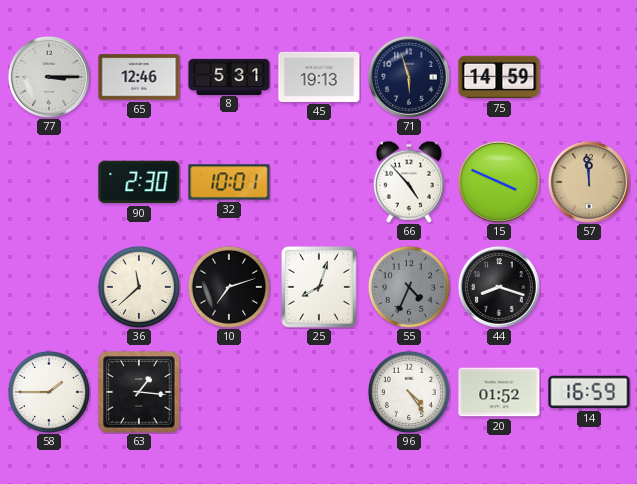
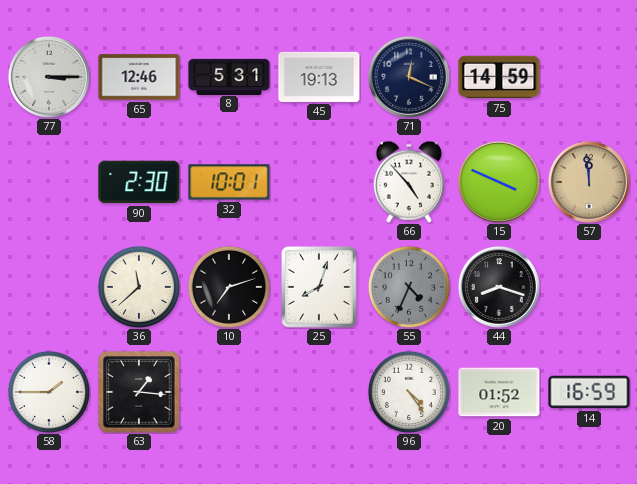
71: 5:57 -> 12:19
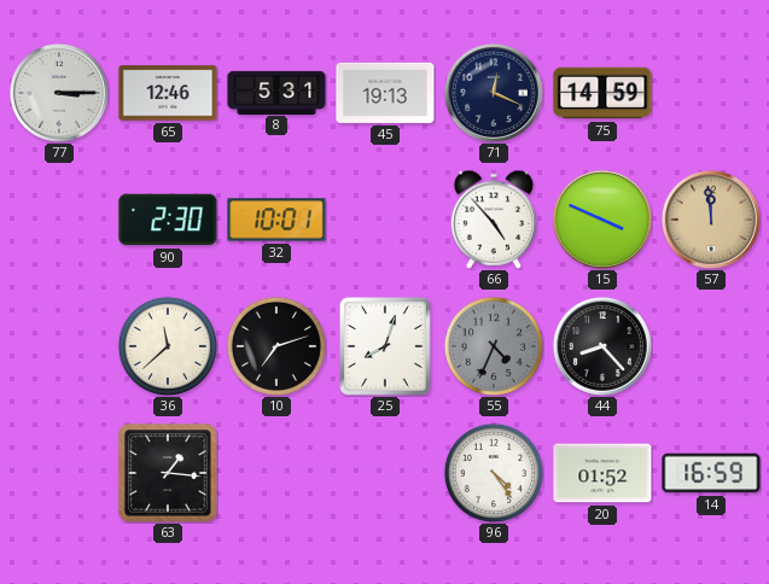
44: 8:18 -> 8:23
58: 1:45 -> none
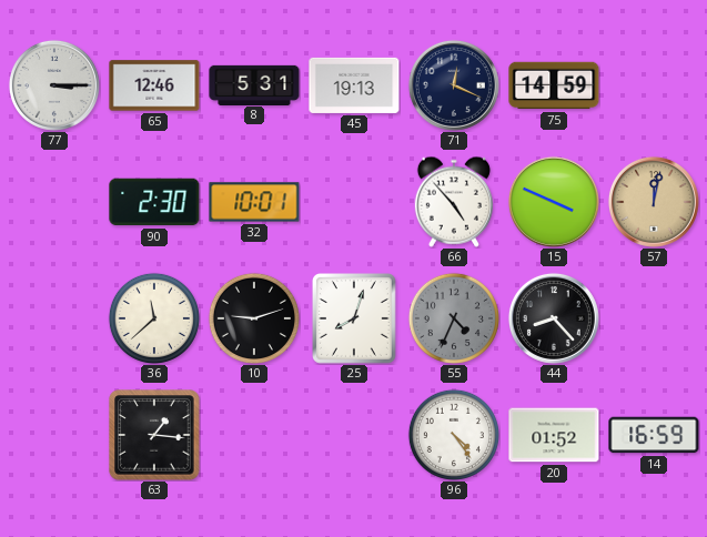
57: 11:59 -> 12:02
10: 7:12 -> 9:12
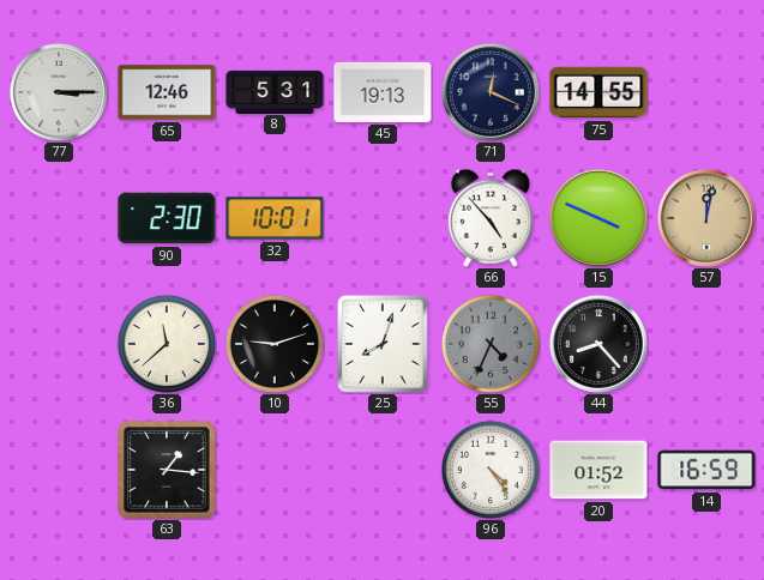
75: 14:59 -> 14:55
